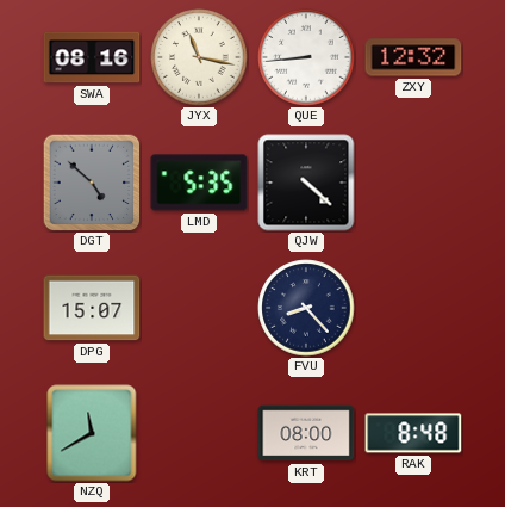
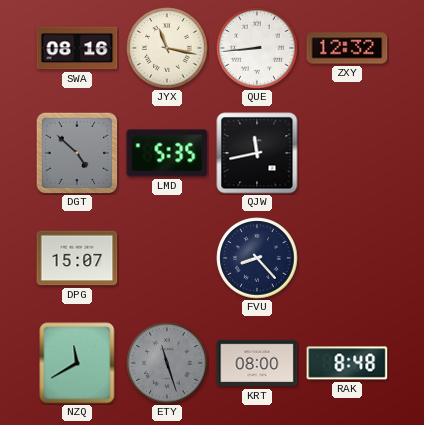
QJW: 4:22 -> 11:43
ETY: none -> 11:27
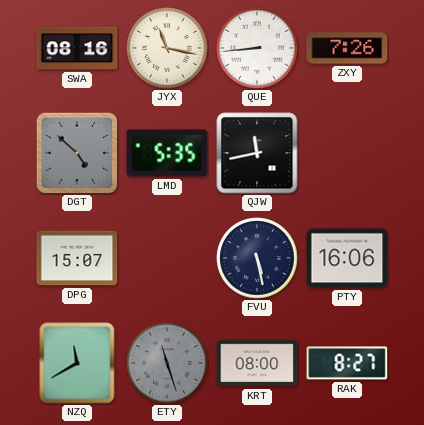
ZXY: 12:32 -> 7:26
FVU: 8:23 -> 5:28
PTY: none -> 16:06
RAK: 8:48 -> 8:27
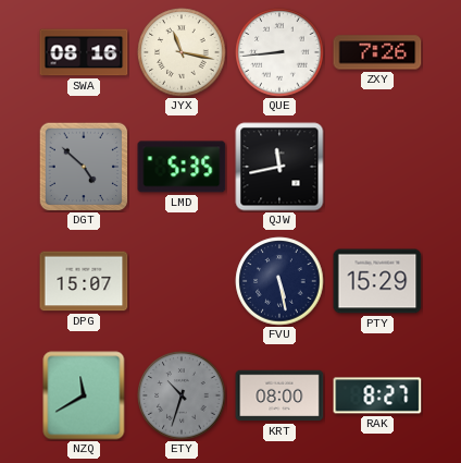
PTY: 16:06 -> 15:29
ETY: 11:27 -> 10:33
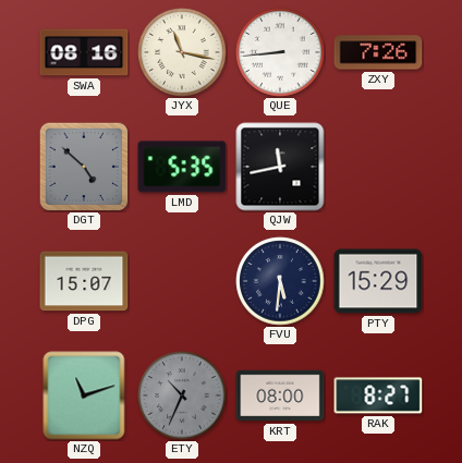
FVU: 5:28 -> 5:31
NZQ: 11:40 -> 11:12
ETY: 10:33 -> 10:34
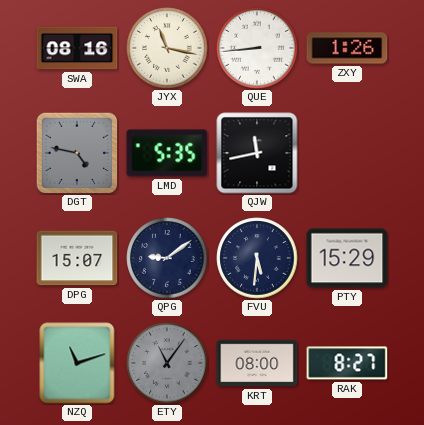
ZXY: 7:26 -> 1:26
DGT: 4:52 -> 4:47
QPG: none -> 9:09
ETY: 10:34 -> 11:06
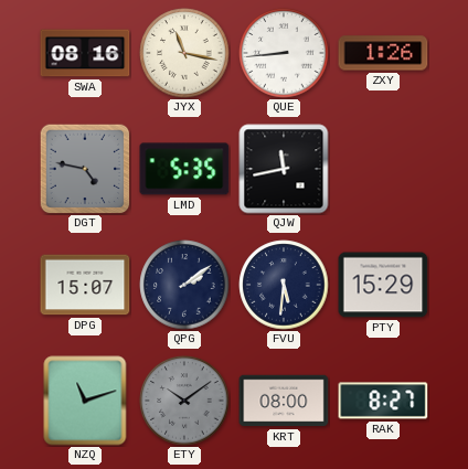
QPG: 9:09 -> 2:09
ETY: 11:06 -> 10:09
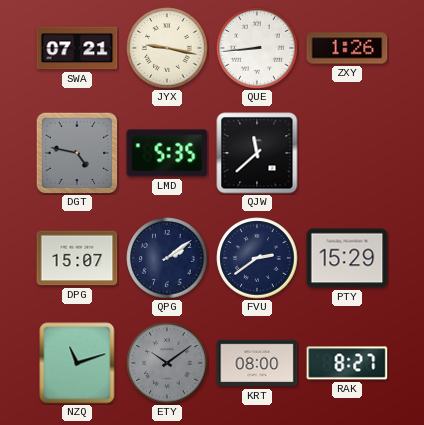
SWA: 08:16 -> 07:21
JYX: 11:17 -> 9:17
QJW: 11:43 -> 11:38
FVU: 5:31 -> 2:39
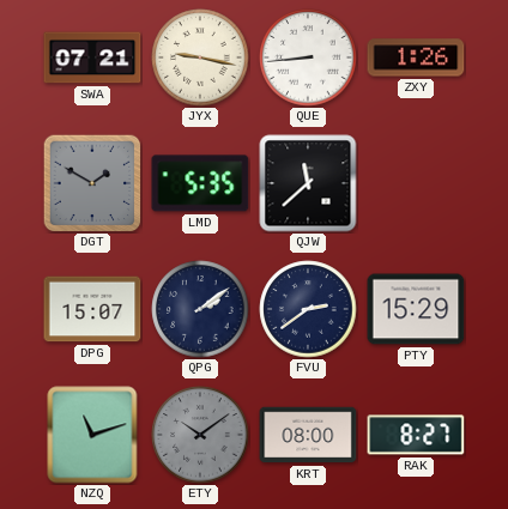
DGT: 4:47 -> 1:50
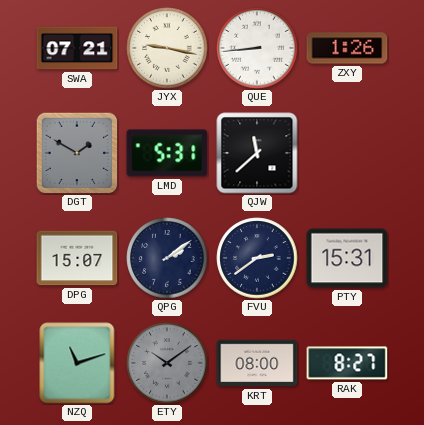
LMD: 5:35 -> 5:31
PTY: 15:29 -> 15:31
